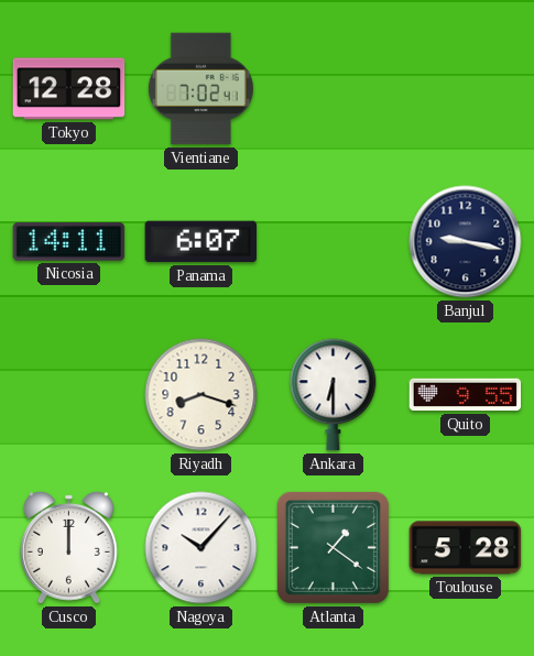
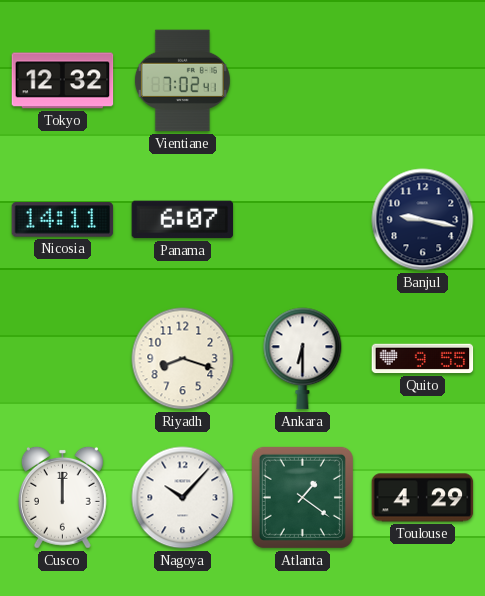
Tokyo: 12:28 -> 12:32
Toulouse: 5:28 -> 4:29
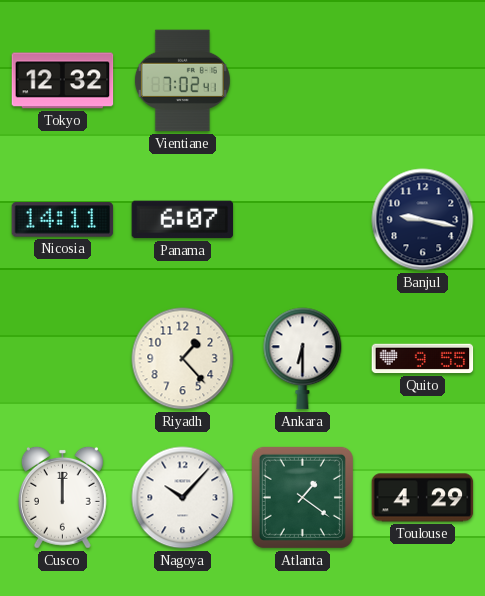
Riyadh: 8:18 -> 1:23
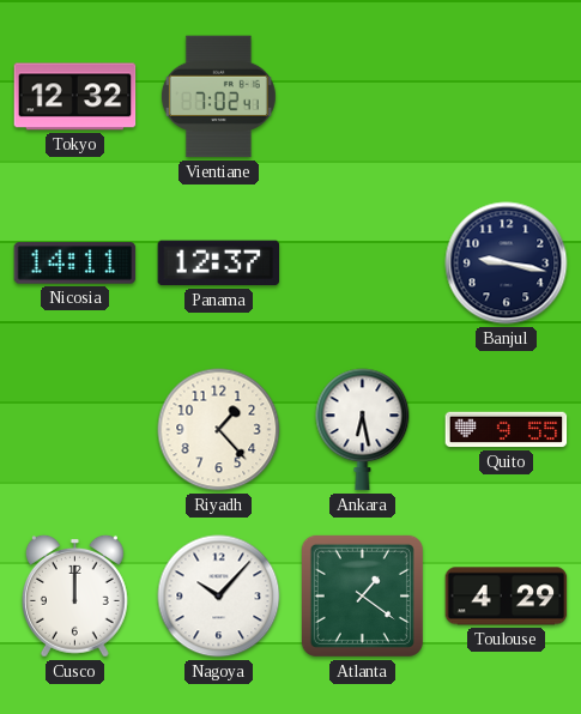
Panama: 6:07 -> 12:37
Ankara: 6:30 -> 6:28
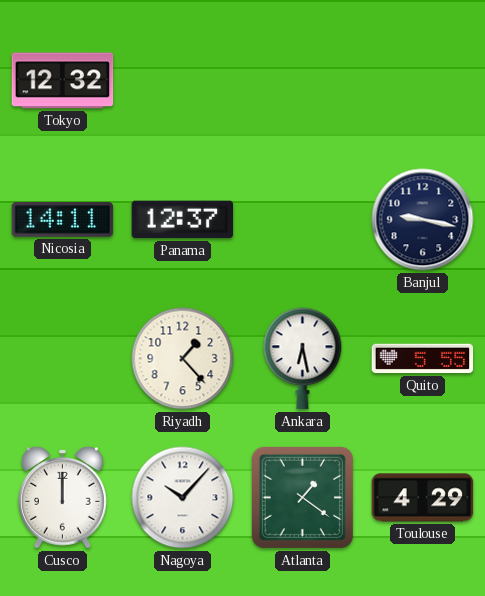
Vientiane: 7:02 -> none
Quito: 9:55 -> 5:55
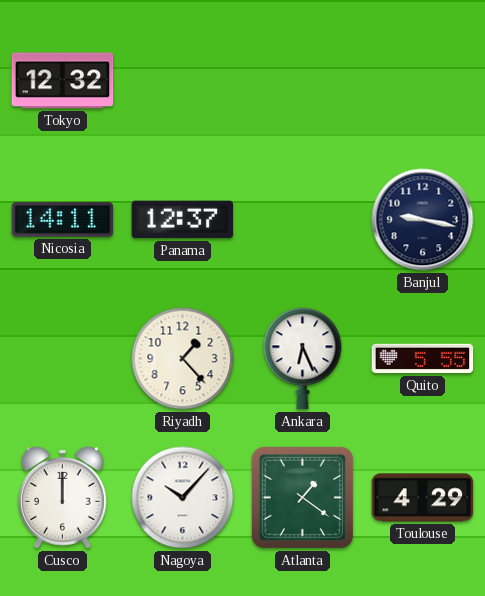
Ankara: 6:28 -> 6:26
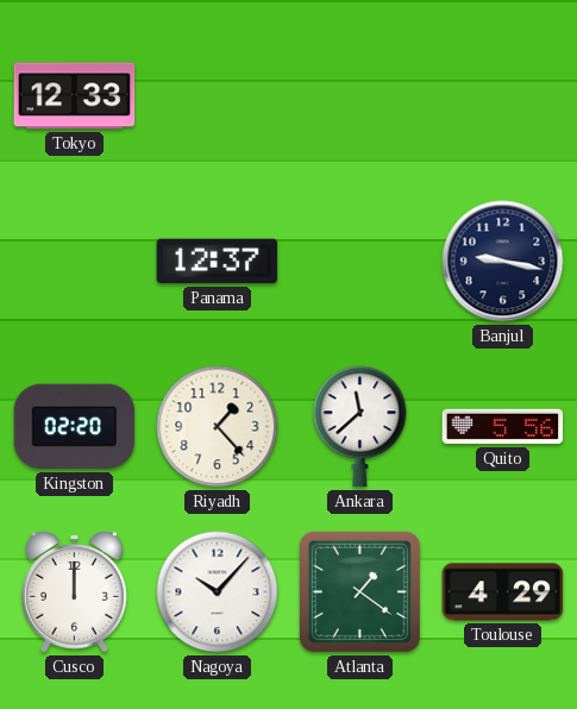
Tokyo: 12:32 -> 12:33
Nicosia: 14:11 -> none
Kingston: none -> 02:20
Ankara: 6:26 -> 11:38
Quito: 5:55 -> 5:56
